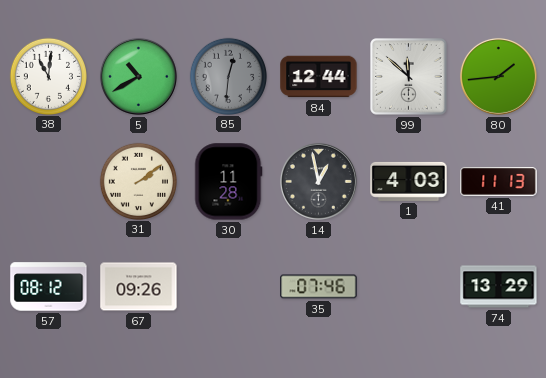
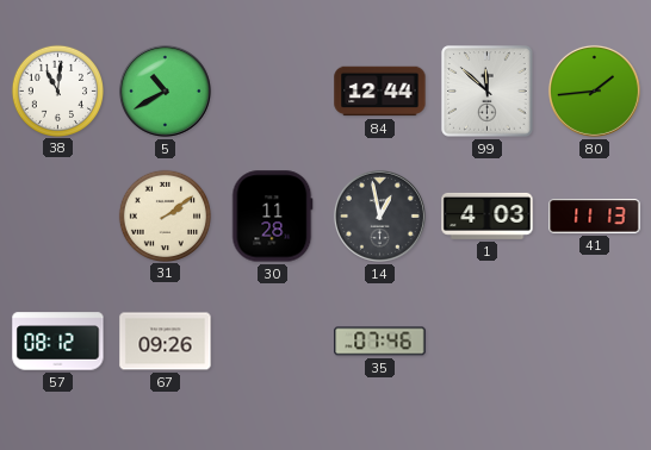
85: 12:31 -> none
74: 13:29 -> none
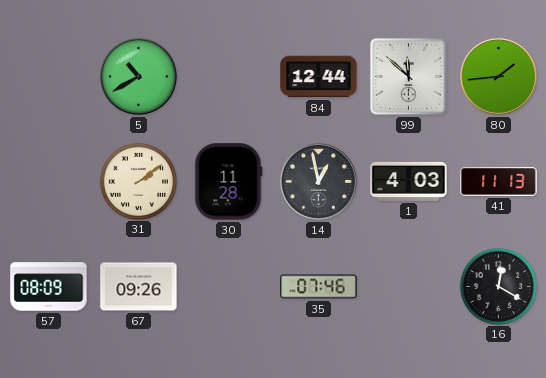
38: 11:01 -> none
57: 08:12 -> 08:09
16: none -> 12:20
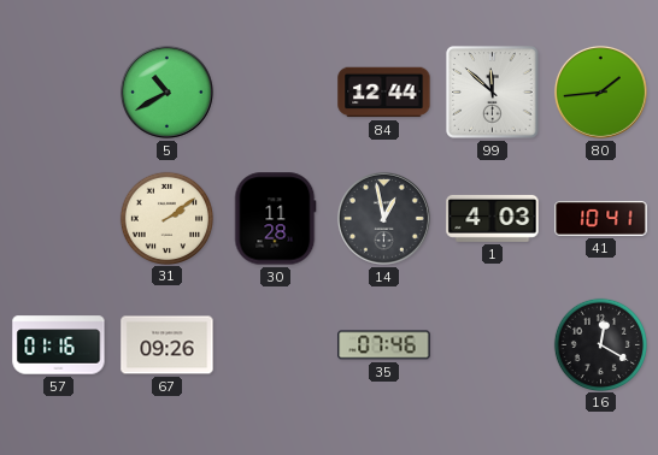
41: 11:13 -> 10:41
57: 08:09 -> 01:16
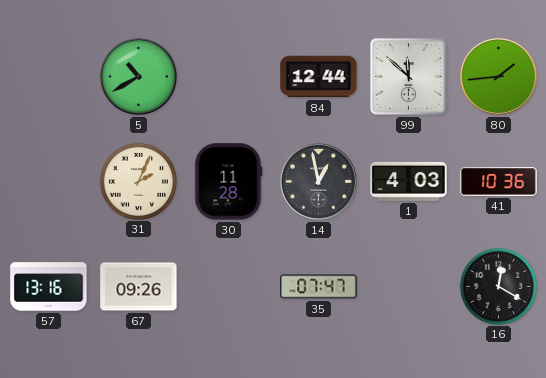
31: 2:09 -> 2:04
41: 10:41 -> 10:36
57: 01:16 -> 13:16
35: 07:46 -> 07:47
